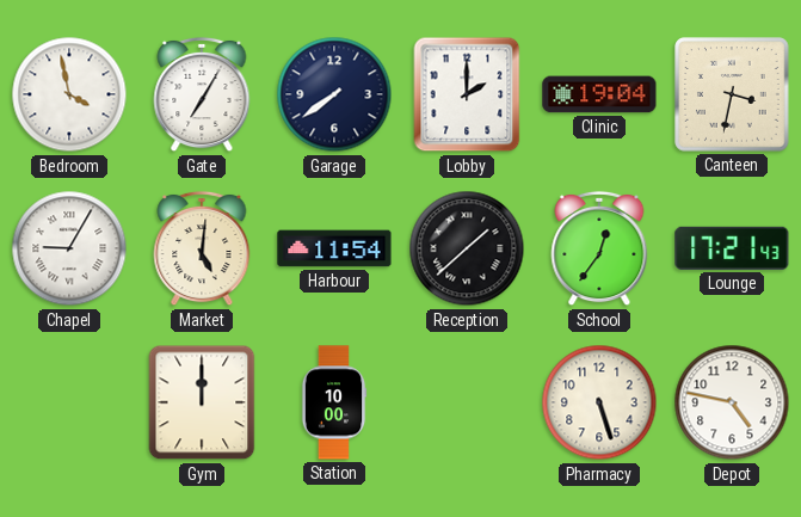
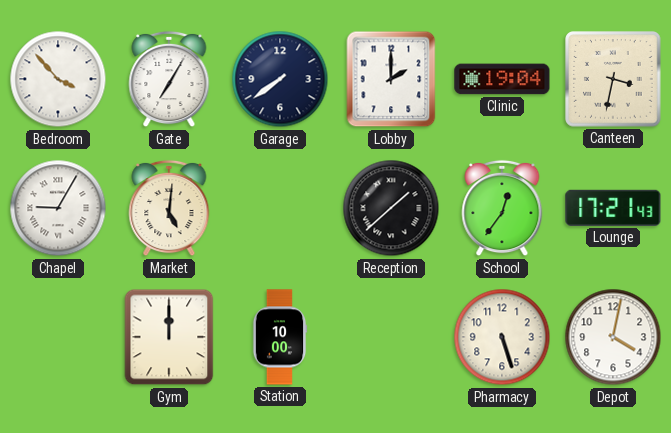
Bedroom: 3:58 -> 3:53
Harbour: 11:54 -> none
Depot: 4:47 -> 4:02
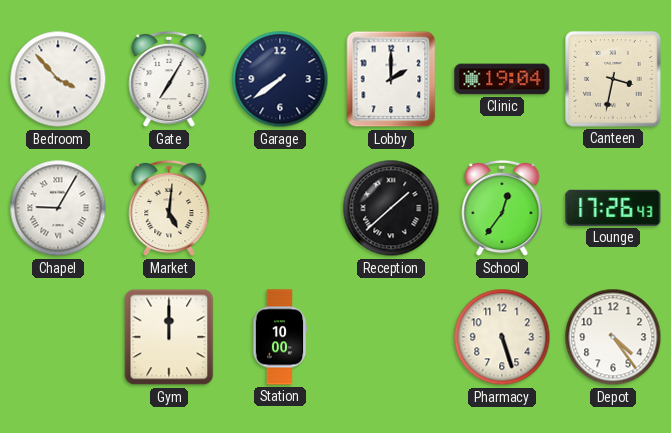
Lounge: 17:21 -> 17:26
Depot: 4:02 -> 4:24
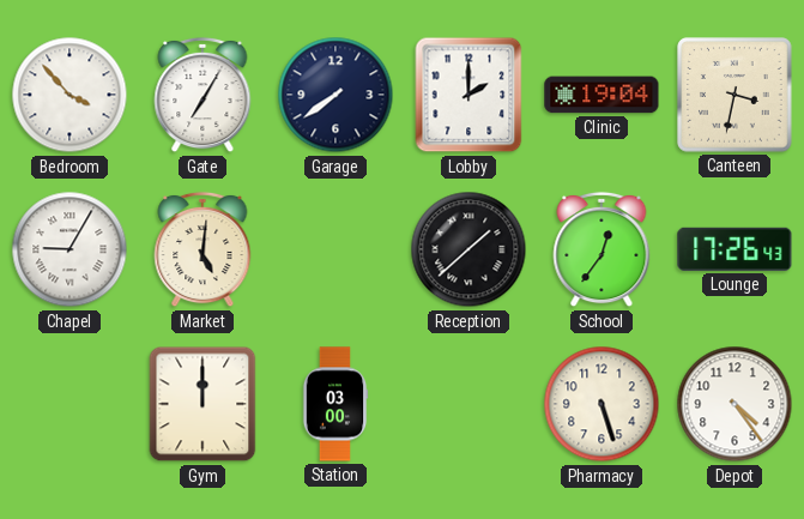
Station: 10:00 -> 03:00
